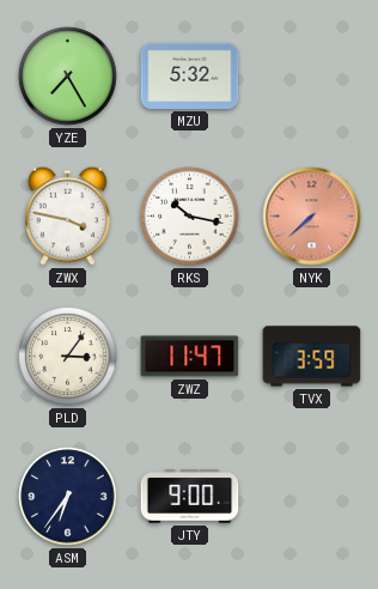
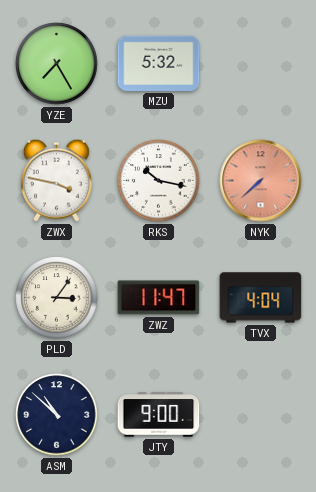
TVX: 3:59 -> 4:04
ASM: 6:36 -> 10:52
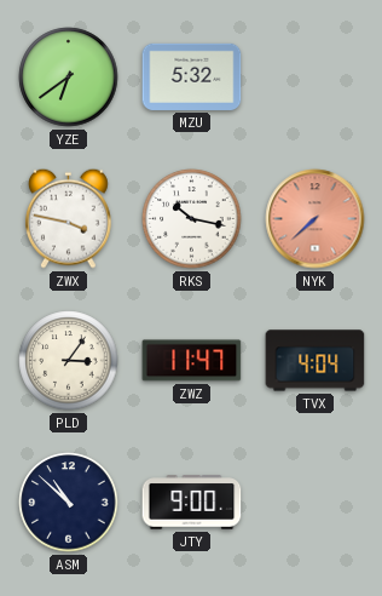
YZE: 7:25 -> 6:39
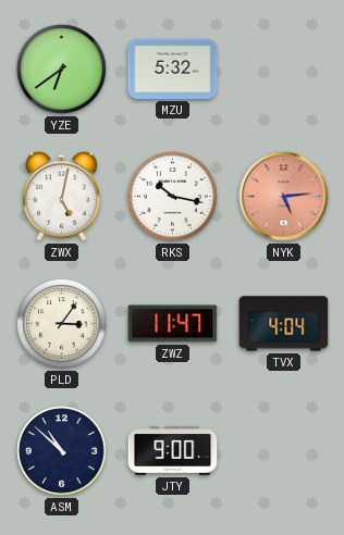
ZWX: 3:47 -> 5:02
NYK: 7:38 -> 5:14
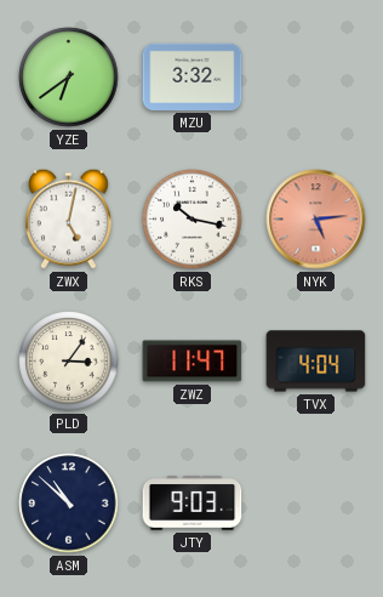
MZU: 5:32 -> 3:32
JTY: 9:00 -> 9:03
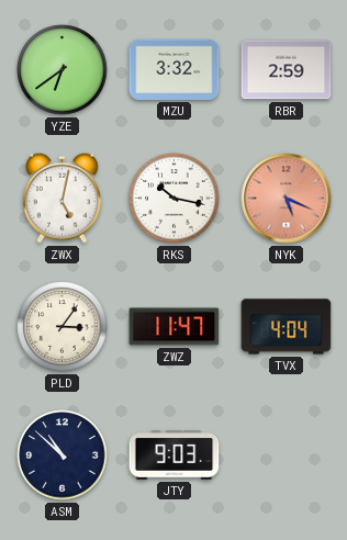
RBR: none -> 2:59
NYK: 5:14 -> 5:19
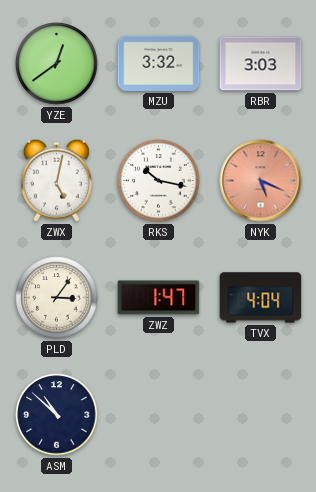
YZE: 6:39 -> 12:39
RBR: 2:59 -> 3:03
ZWZ: 11:47 -> 1:47
JTY: 9:03 -> none
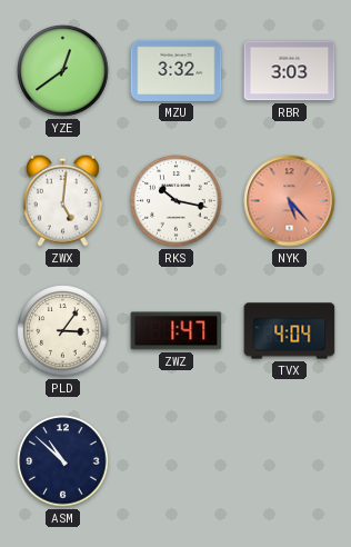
ZWX: 5:02 -> 5:01
NYK: 5:19 -> 5:23
